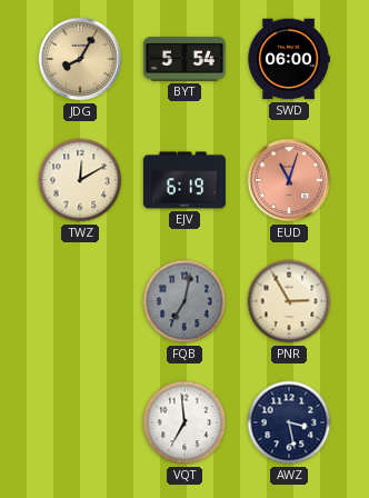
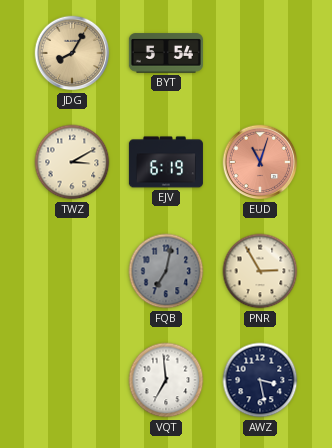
SWD: 06:00 -> none
TWZ: 12:10 -> 3:10
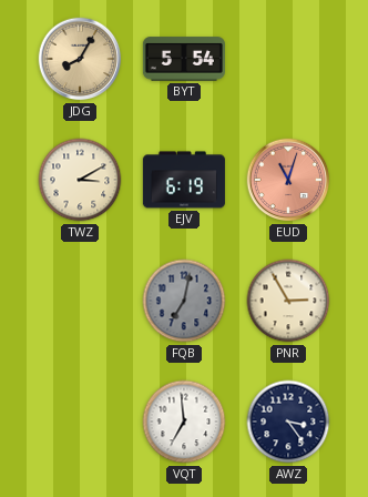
AWZ: 3:28 -> 3:24
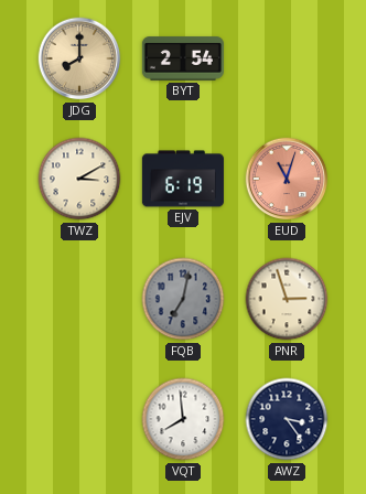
JDG: 8:05 -> 8:00
BYT: 5:54 -> 2:54
PNR: 2:55 -> 2:57
VQT: 6:59 -> 7:59
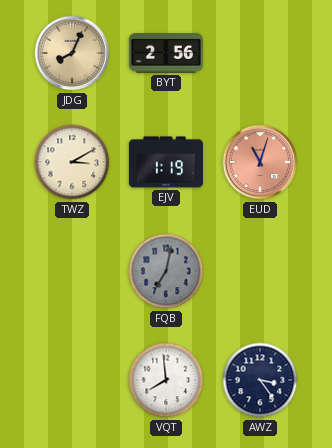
JDG: 8:00 -> 8:04
BYT: 2:54 -> 2:56
EJV: 6:19 -> 1:19
PNR: 2:57 -> none
